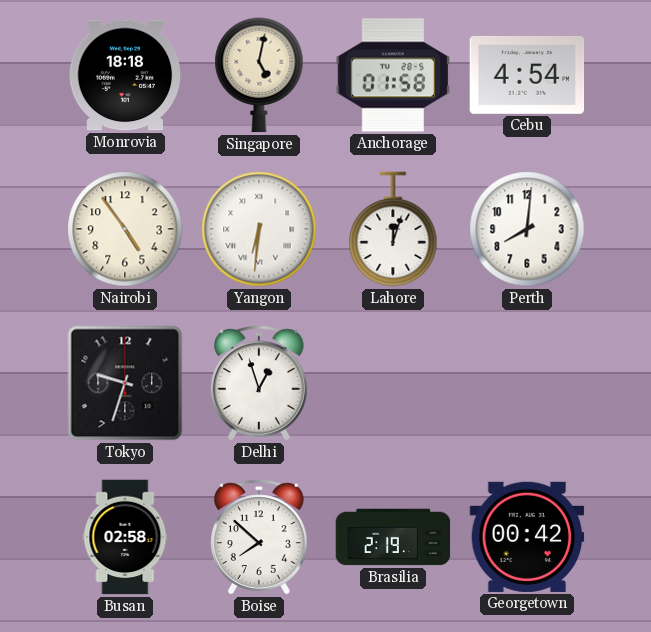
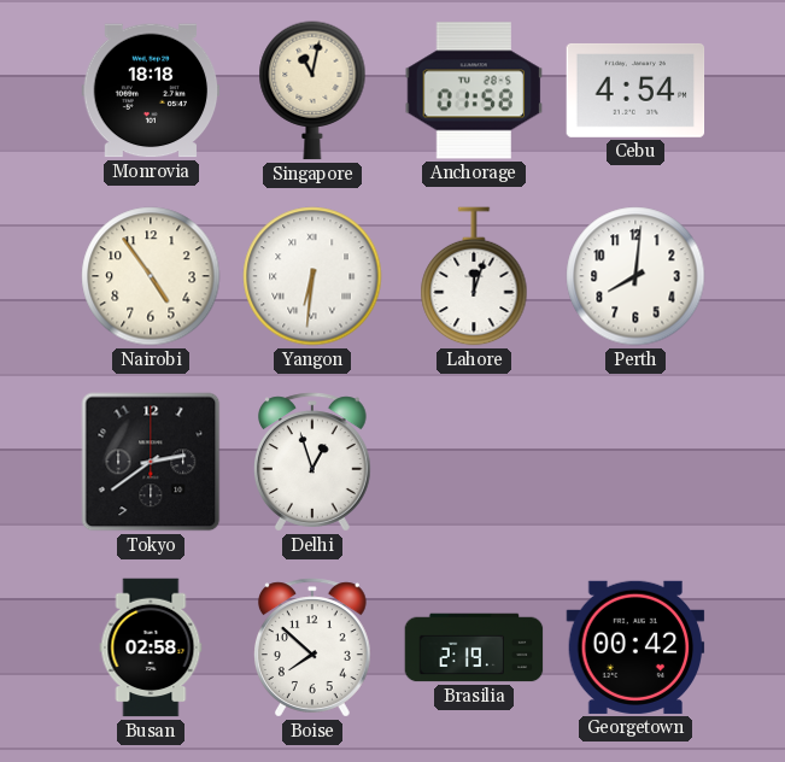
Singapore: 5:02 -> 11:02
Tokyo: 9:33 -> 2:39
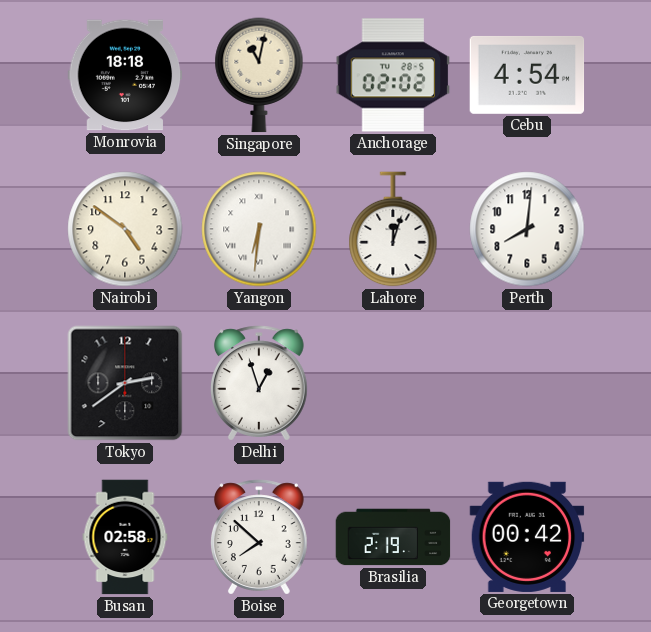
Anchorage: 01:58 -> 02:02
Nairobi: 4:54 -> 4:51
